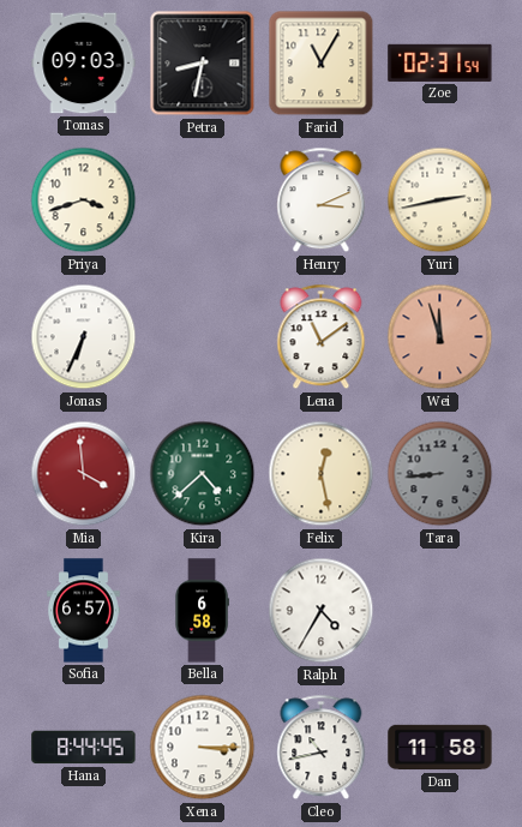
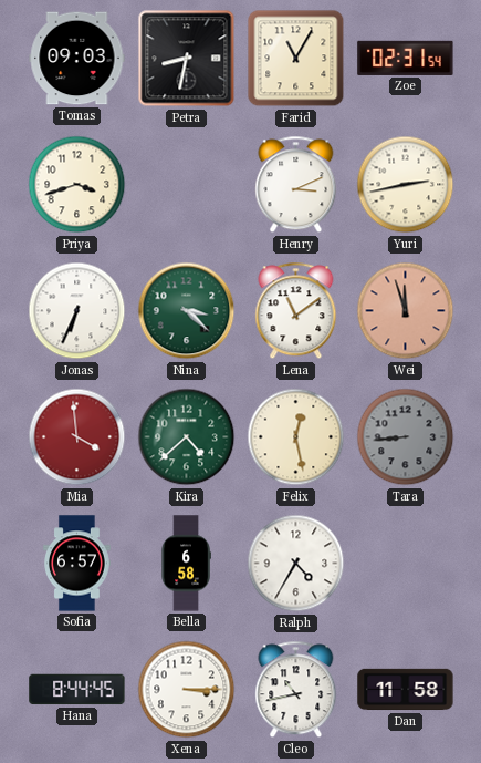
Nina: none -> 3:22
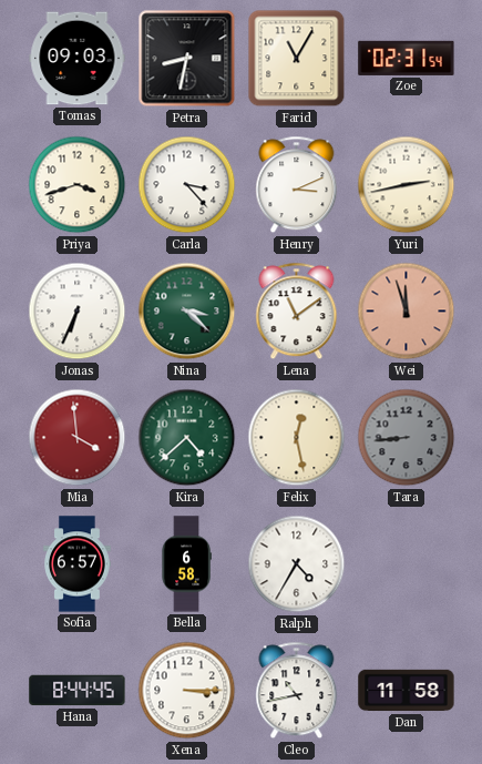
Carla: none -> 3:23
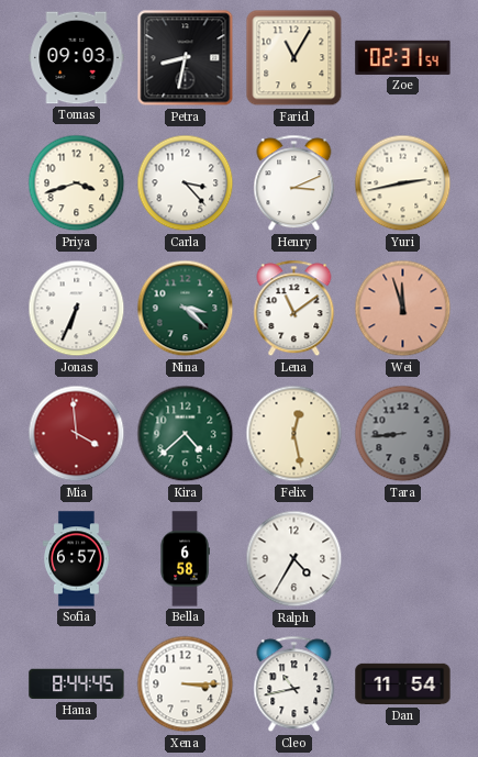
Dan: 11:58 -> 11:54
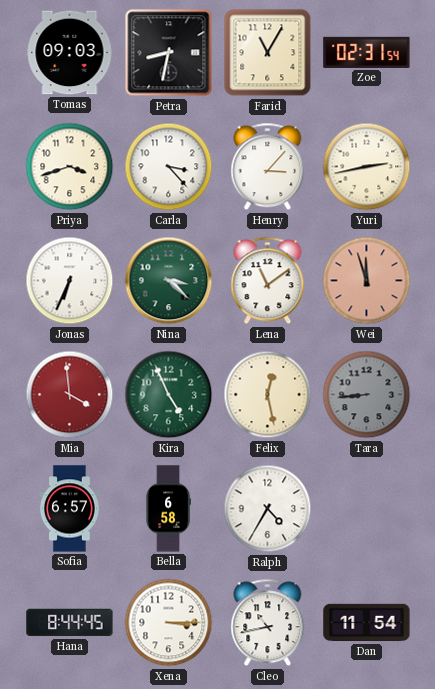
Henry: 3:11 -> 3:07
Kira: 4:38 -> 4:56
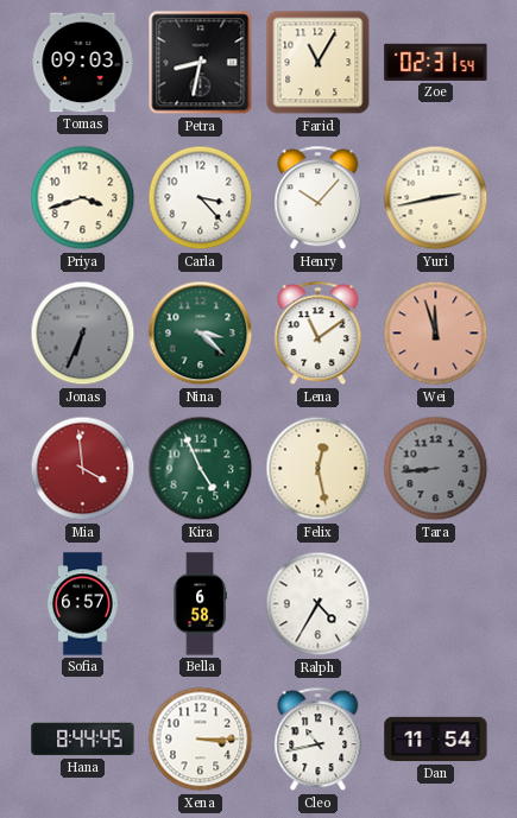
Henry: 3:07 -> 10:07
Jonas dial: white -> grey
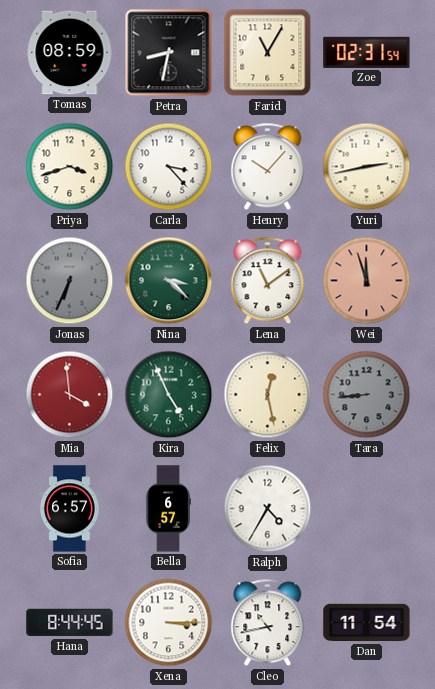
Tomas: 09:03 -> 08:59
Bella: 6:58 -> 6:57
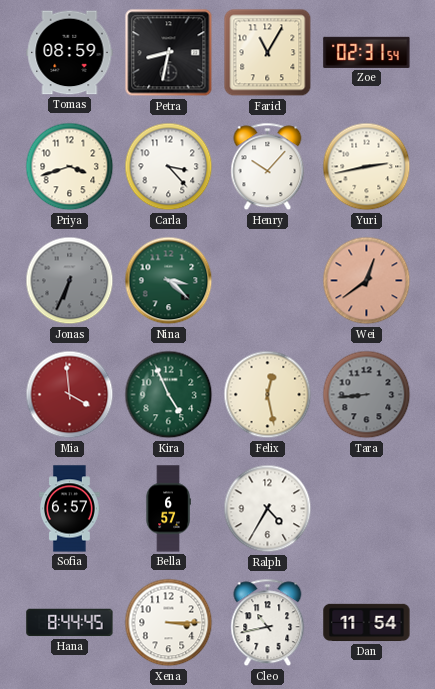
Lena: 11:09 -> none
Wei: 11:57 -> 12:39
